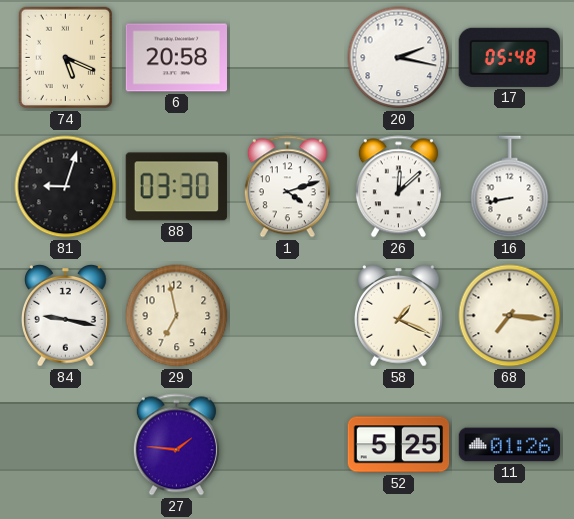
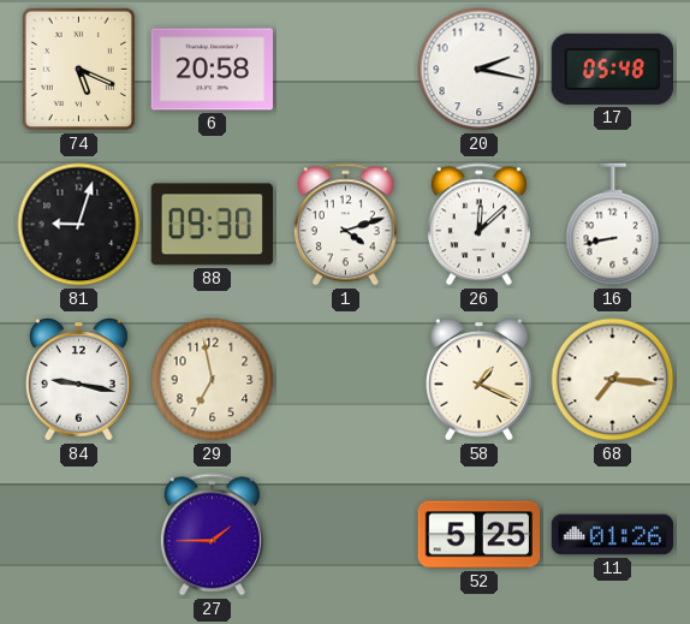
88: 03:30 -> 09:30
27: 1:46 -> 1:45
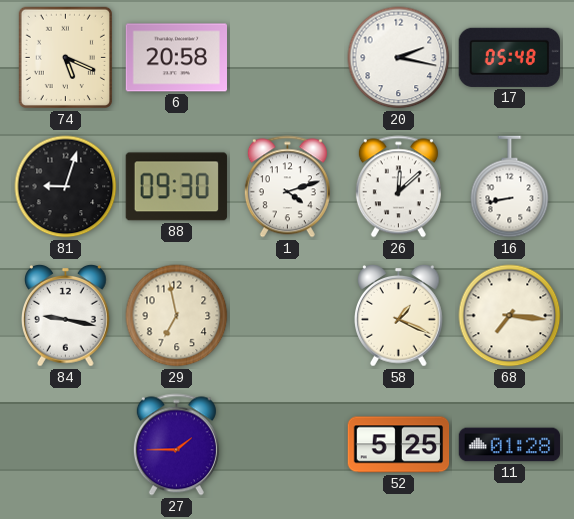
11: 01:26 -> 01:28
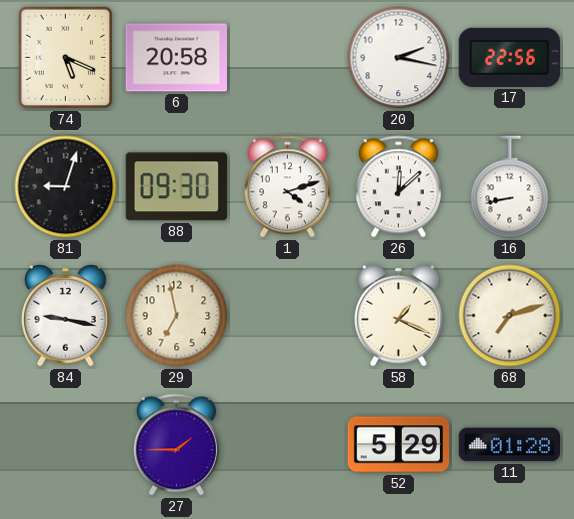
17: 05:48 -> 22:56
68: 7:16 -> 7:12
52: 5:25 -> 5:29
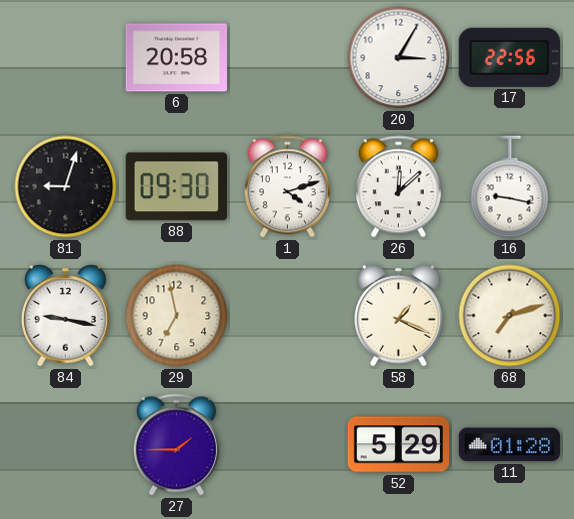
74: 5:19 -> none
20: 2:17 -> 3:05
16: 8:43 -> 9:17
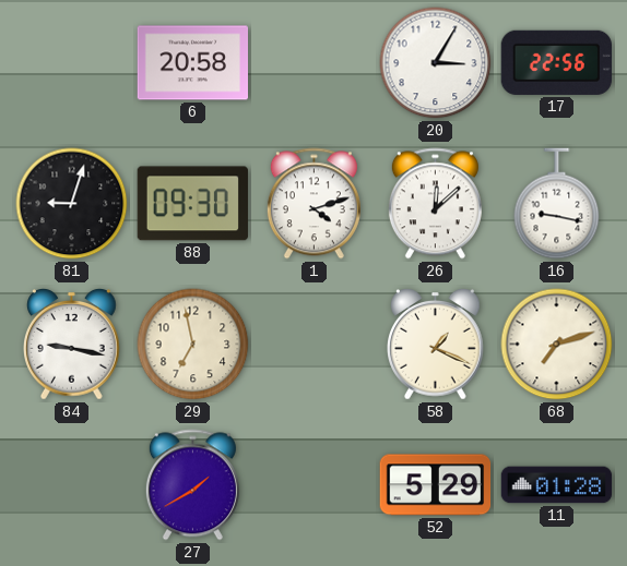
27: 1:45 -> 1:40
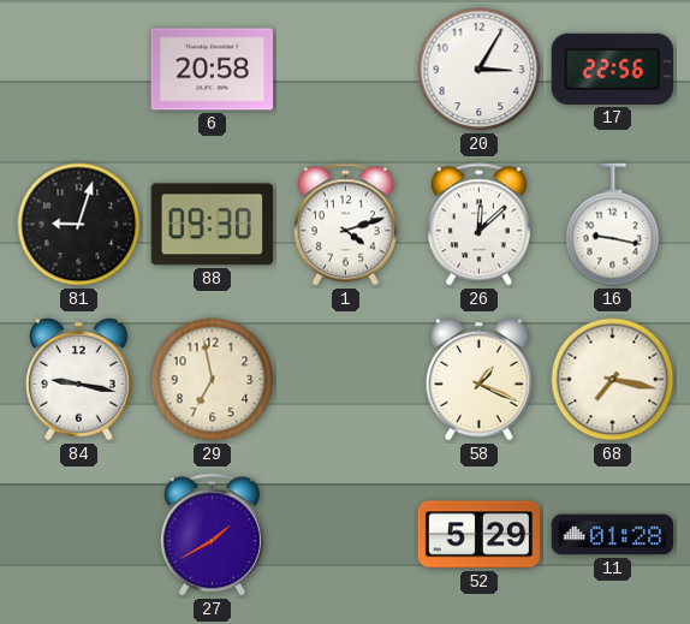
68: 7:12 -> 7:17
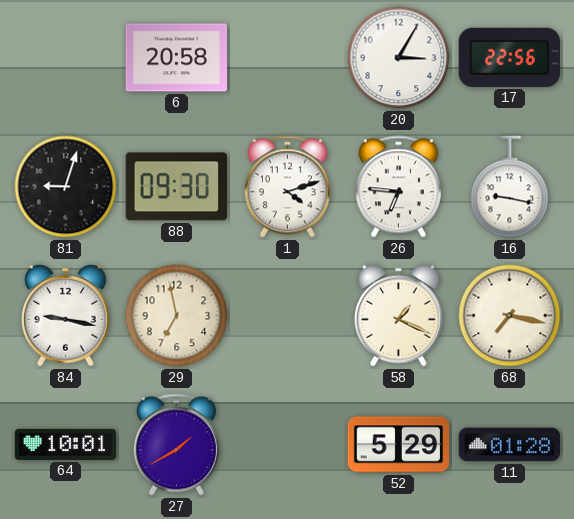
26: 12:08 -> 6:46
64: none -> 10:01
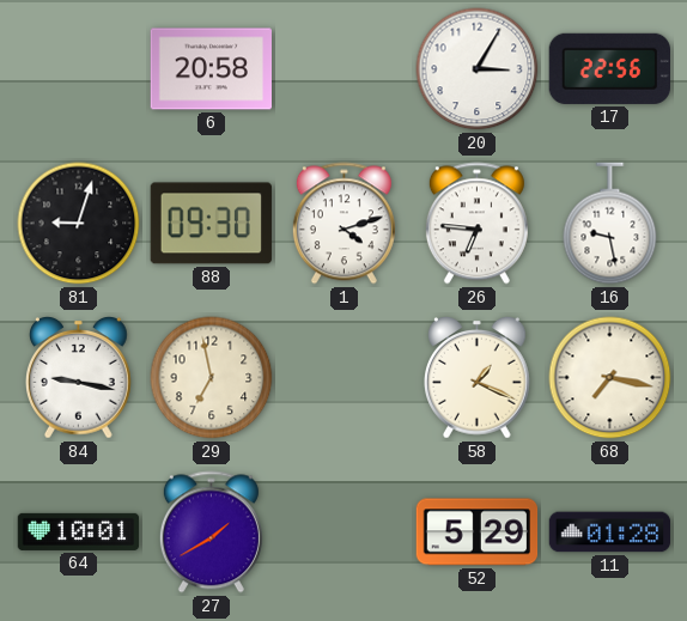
16: 9:17 -> 9:28
